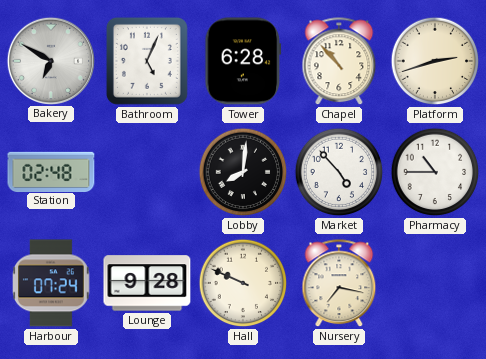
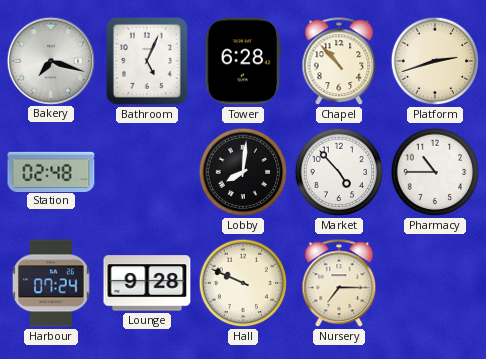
Bakery: 6:50 -> 7:18
Nursery: 7:17 -> 7:15
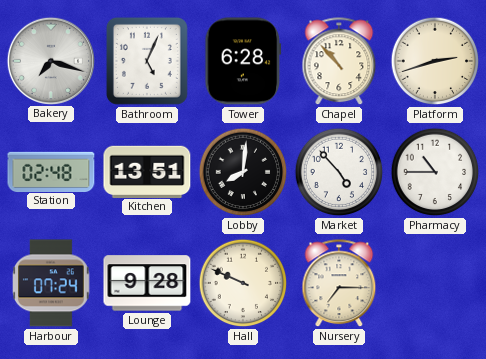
Kitchen: none -> 13:51
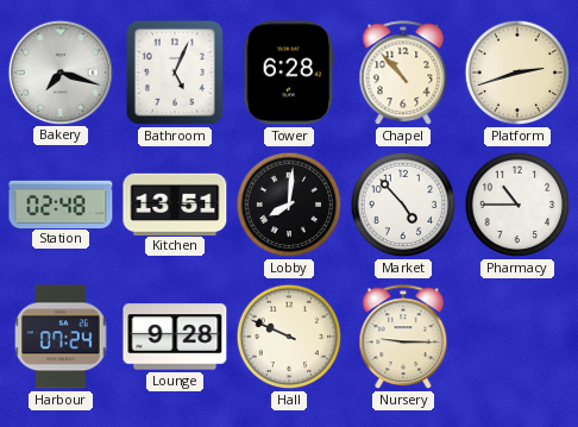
Nursery: 7:15 -> 9:15
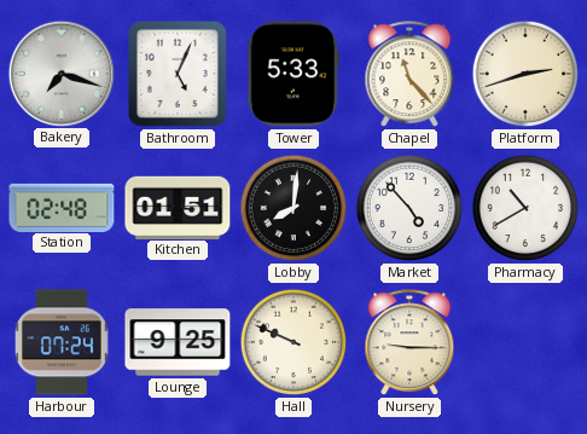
Tower: 6:28 -> 5:33
Chapel: 10:53 -> 11:23
Kitchen: 13:51 -> 01:51
Pharmacy: 10:45 -> 10:40
Lounge: 9:28 -> 9:25
